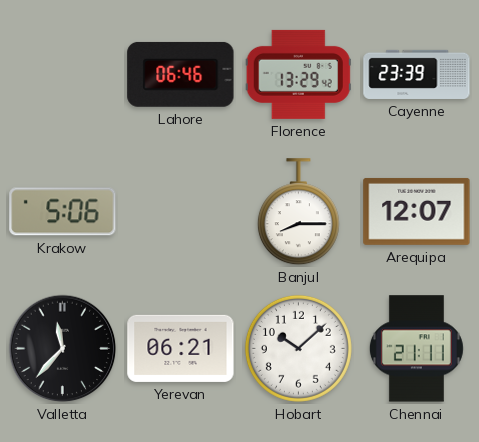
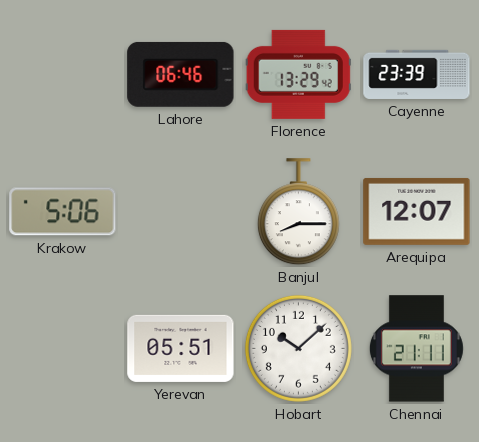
Valletta: 11:37 -> none
Yerevan: 06:21 -> 05:51
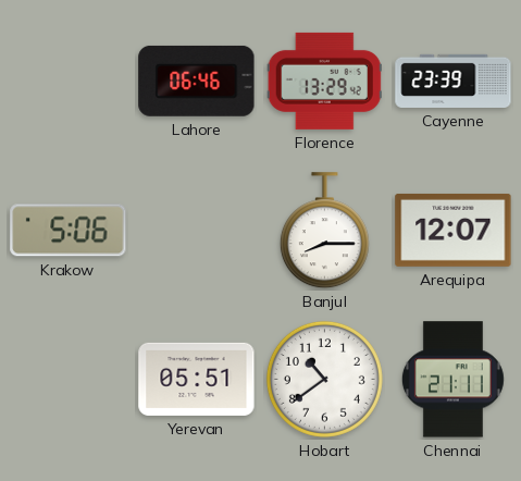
Hobart: 10:08 -> 10:39
